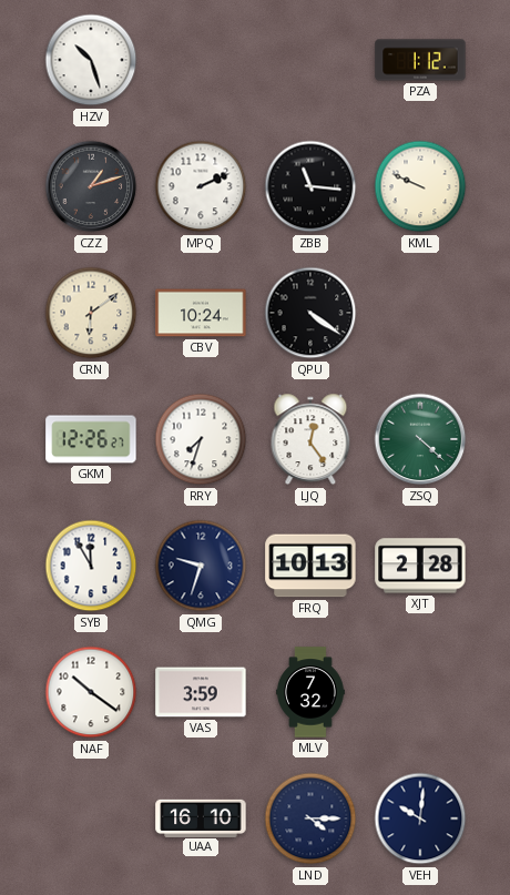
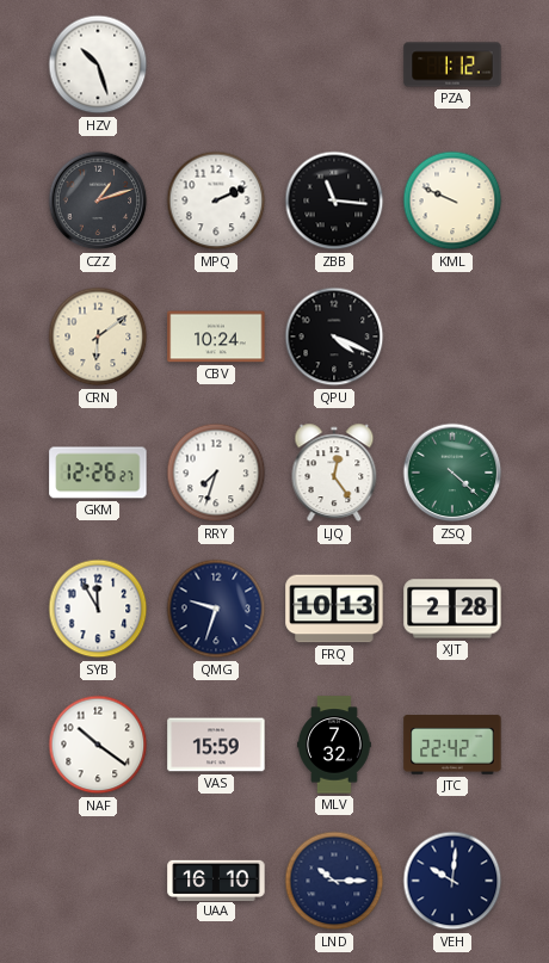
QPU: 4:21 -> 4:19
VAS: 3:59 -> 15:59
JTC: none -> 22:42
LND: 4:15 -> 10:15
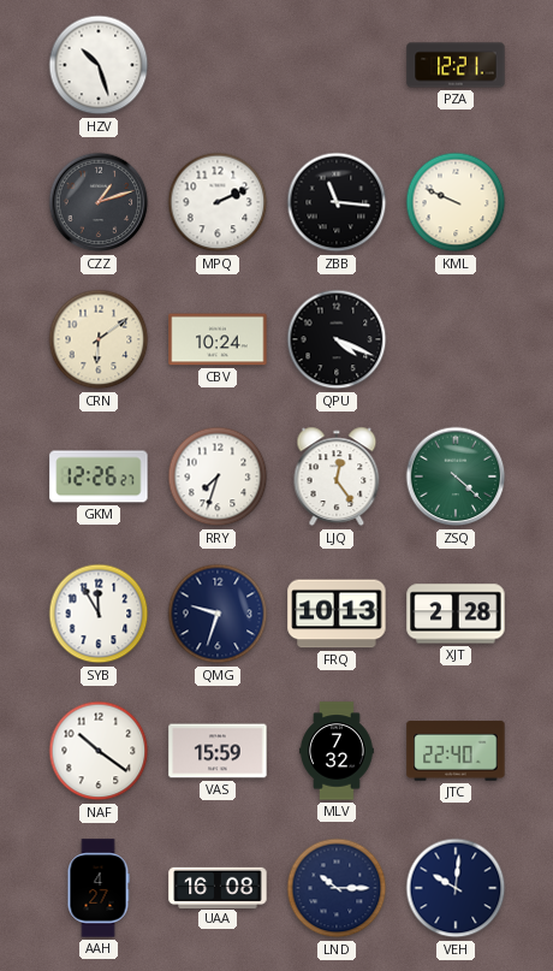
PZA: 1:12 -> 12:21
JTC: 22:42 -> 22:40
AAH: none -> 4:27
UAA: 16:10 -> 16:08
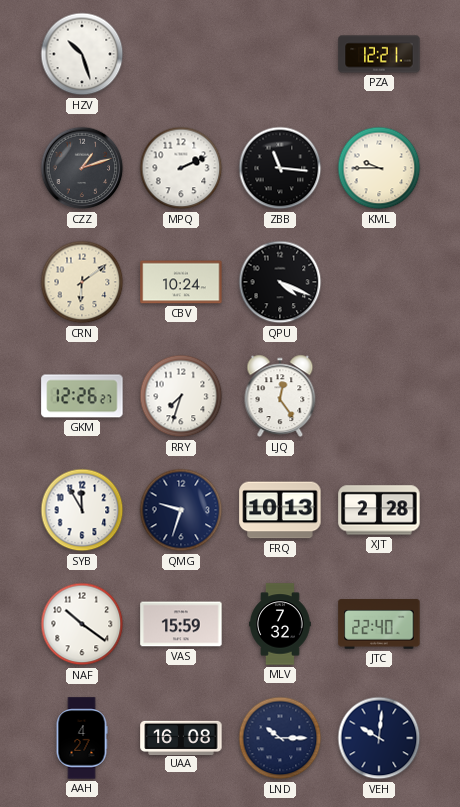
KML: 9:49 -> 9:45
ZSQ: 4:22 -> none
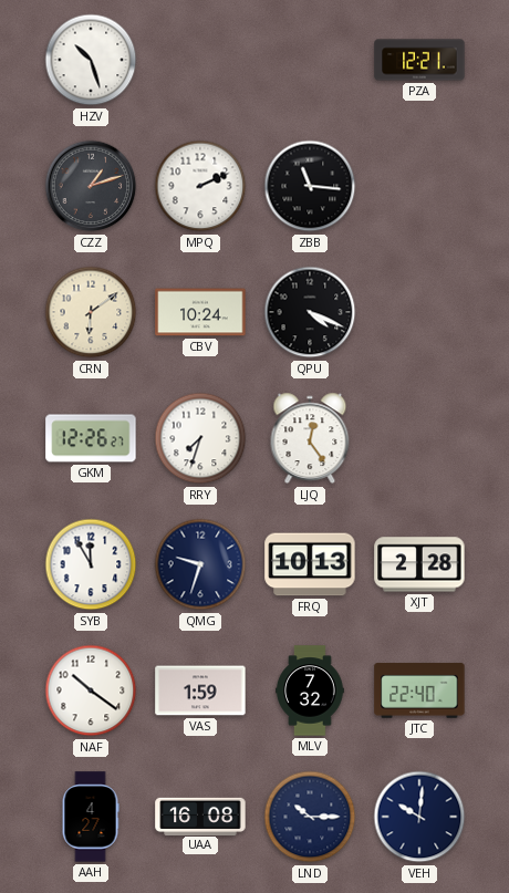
KML: 9:45 -> none
VAS: 15:59 -> 1:59
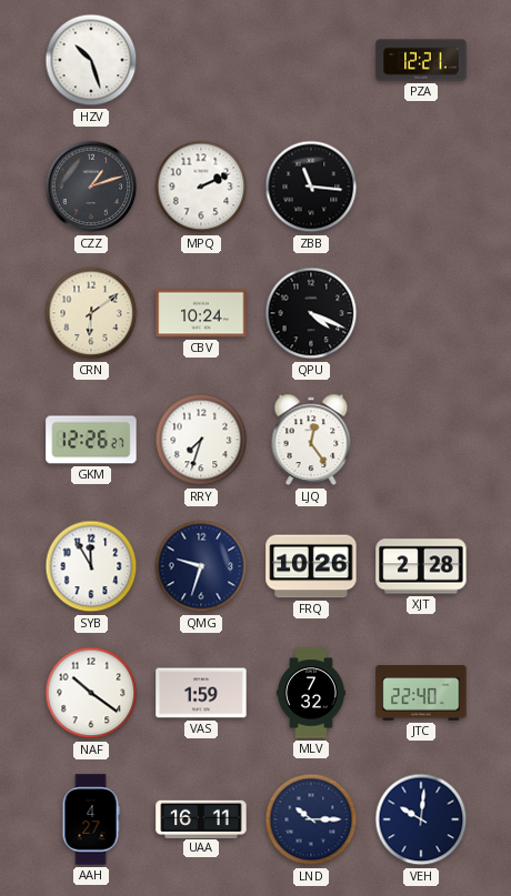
FRQ: 10:13 -> 10:26
UAA: 16:08 -> 16:11
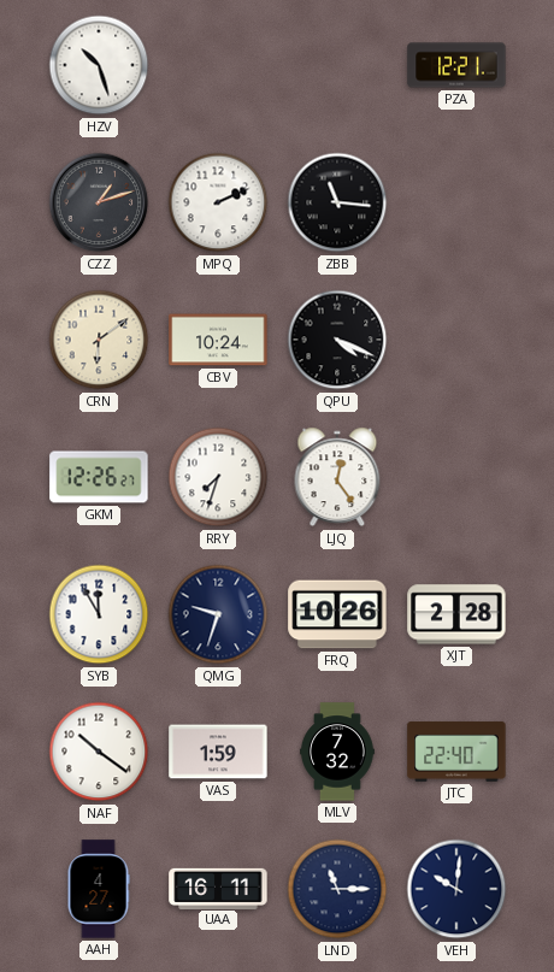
LND: 10:15 -> 11:15
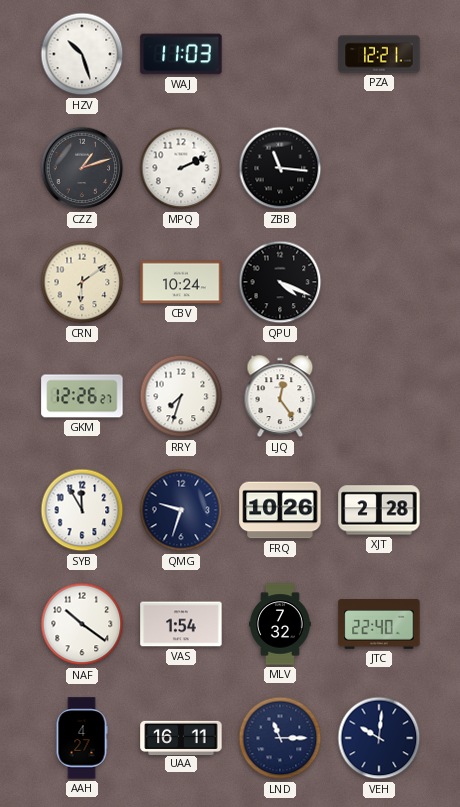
WAJ: none -> 11:03
VAS: 1:59 -> 1:54
